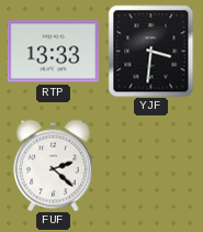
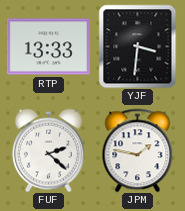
JPM: none -> 1:47
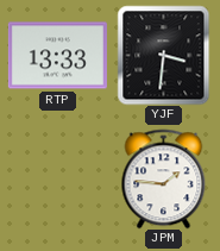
FUF: 2:22 -> none
JPM: 1:47 -> 1:46
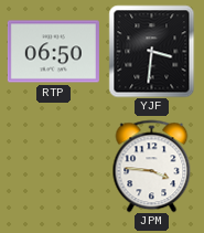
RTP: 13:33 -> 06:50
JPM: 1:46 -> 3:46
